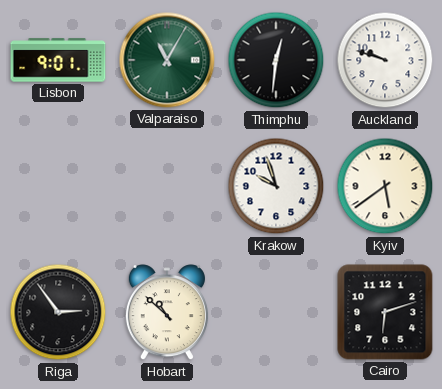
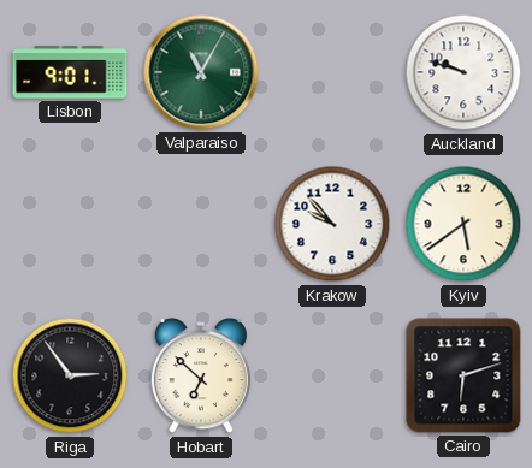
Thimphu: 12:31 -> none
Krakow: 9:57 -> 9:53
Hobart: 10:52 -> 6:52
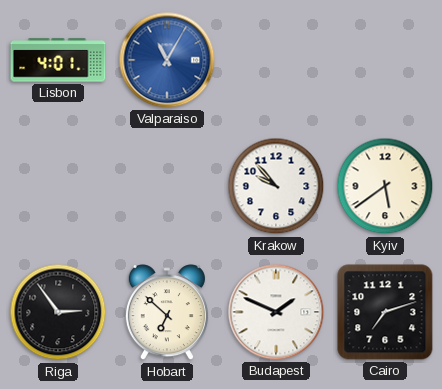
Lisbon: 9:01 -> 4:01
Valparaiso dial: green -> blue
Auckland: 9:48 -> none
Budapest: none -> 1:49
Cairo: 6:12 -> 7:12
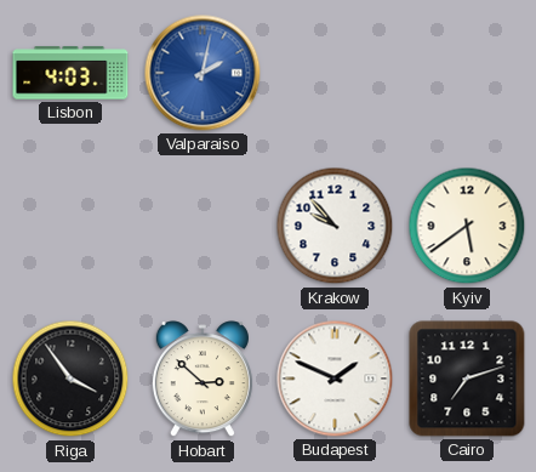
Lisbon: 4:01 -> 4:03
Valparaiso: 11:05 -> 2:02
Riga: 2:54 -> 3:54
Hobart: 6:52 -> 2:52
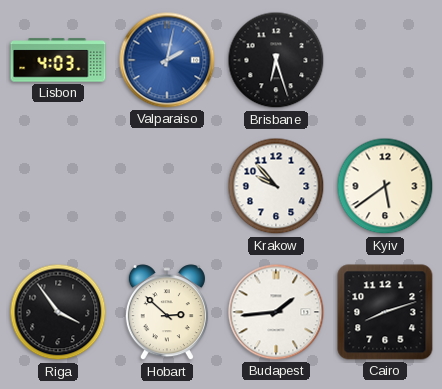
Brisbane: none -> 6:27
Budapest: 1:49 -> 1:44
Cairo: 7:12 -> 8:12
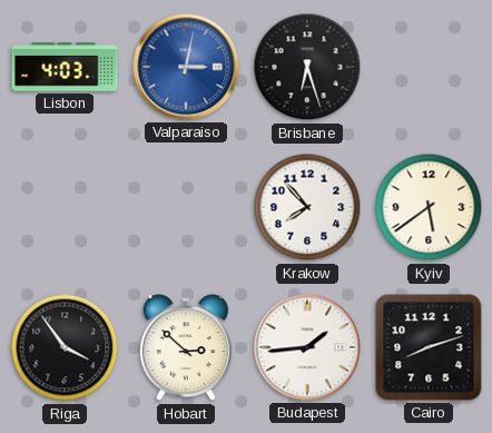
Valparaiso: 2:02 -> 3:02
Krakow: 9:53 -> 7:53
